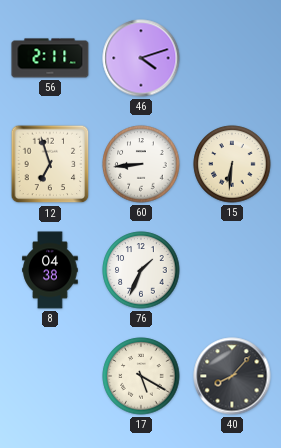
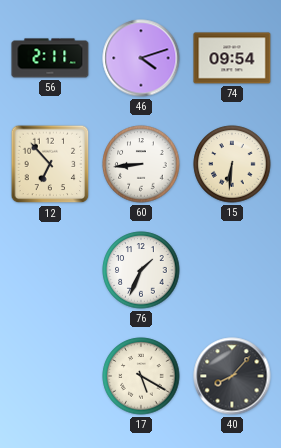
74: none -> 09:54
12: 6:57 -> 6:53
8: 04:38 -> none
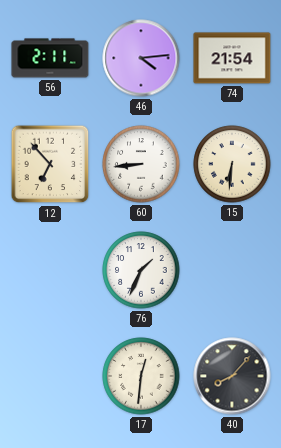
46: 4:12 -> 4:14
74: 09:54 -> 21:54
17: 5:20 -> 12:31
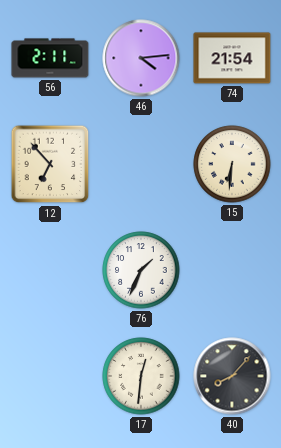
60: 8:44 -> none
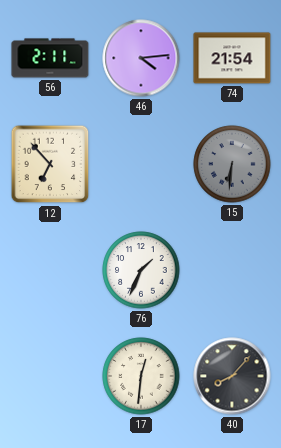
15 dial: cream -> grey
